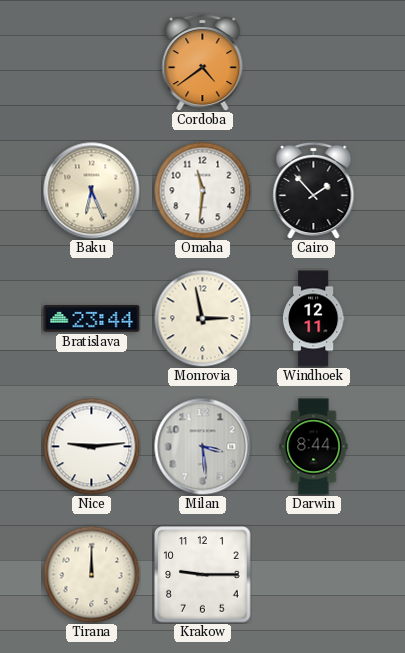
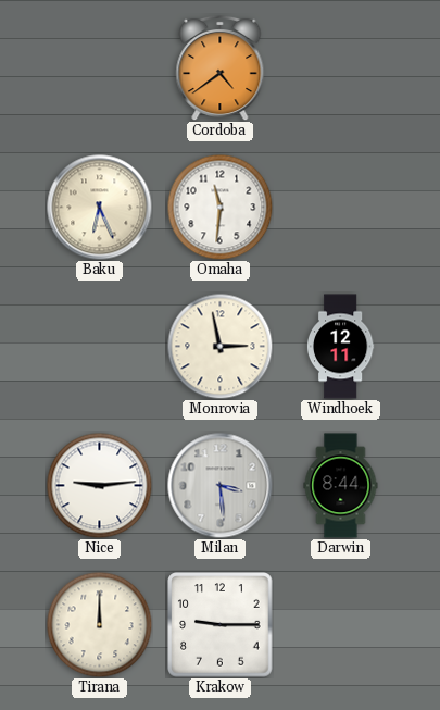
Cairo: 1:53 -> none
Bratislava: 23:44 -> none
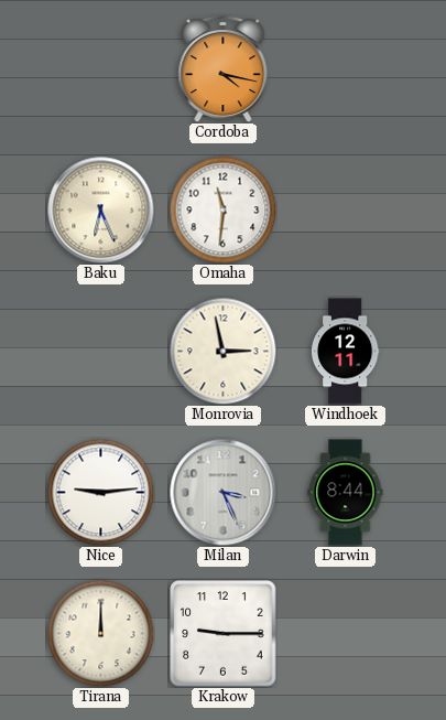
Cordoba: 4:39 -> 4:17
Milan: 3:29 -> 3:26
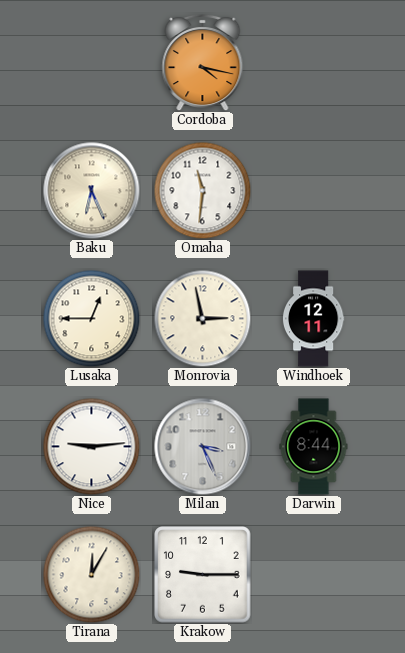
Lusaka: none -> 12:45
Tirana: 12:00 -> 12:05
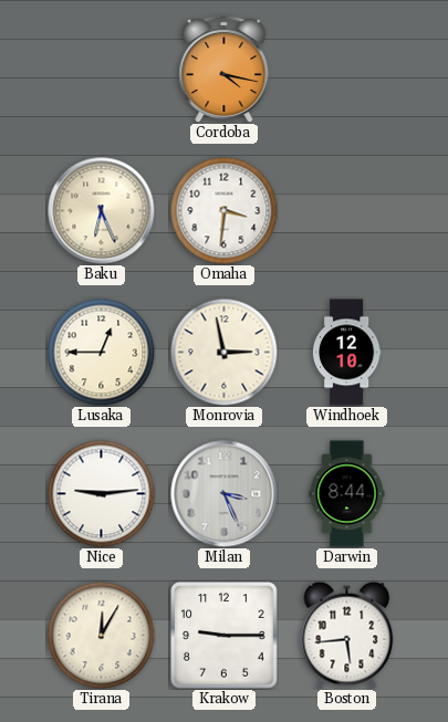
Omaha: 11:31 -> 3:31
Windhoek: 12:11 -> 12:10
Boston: none -> 5:44
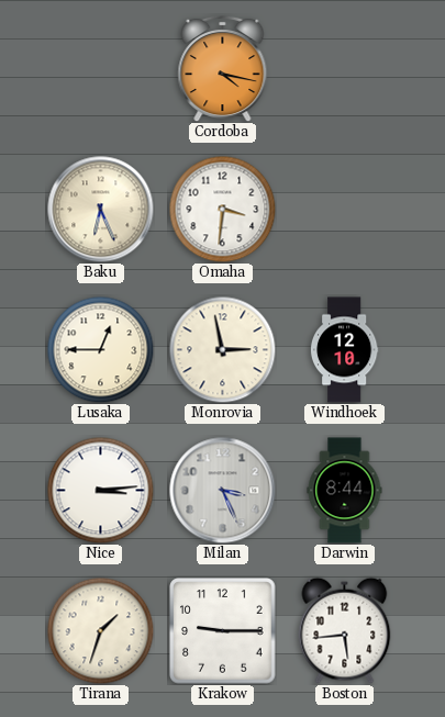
Nice: 9:14 -> 3:14
Tirana: 12:05 -> 1:33
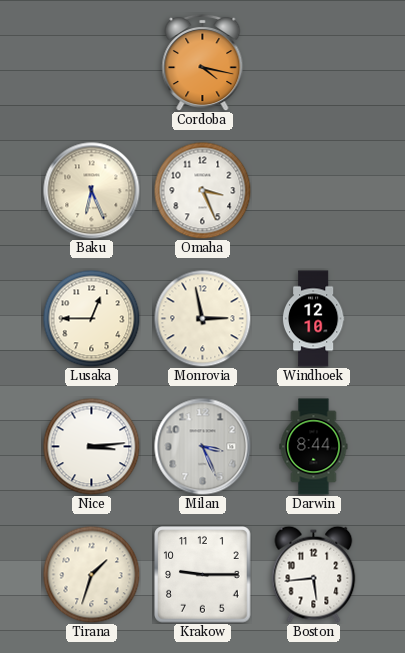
Omaha: 3:31 -> 3:26
